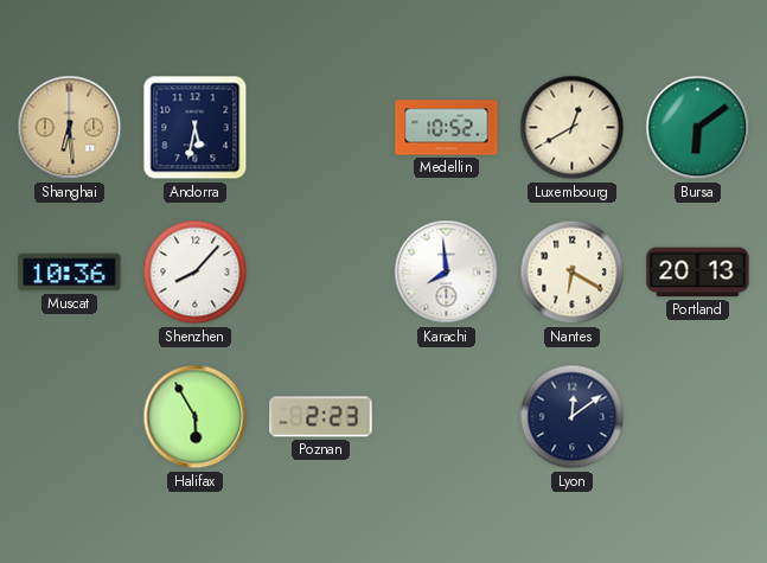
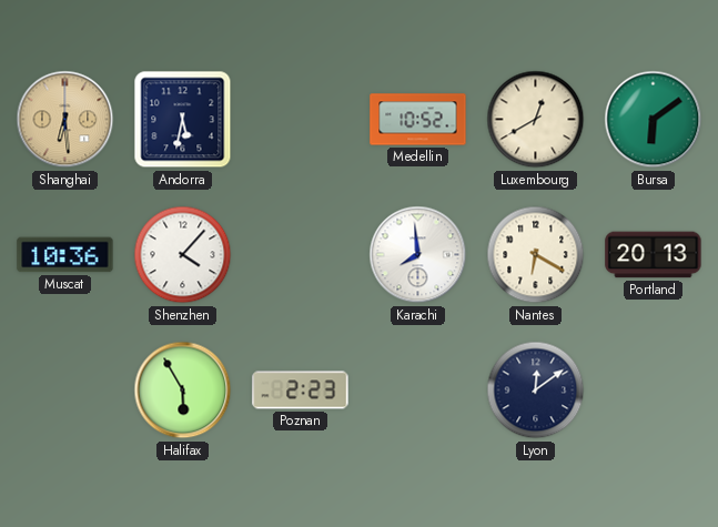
Shenzhen: 8:07 -> 4:07
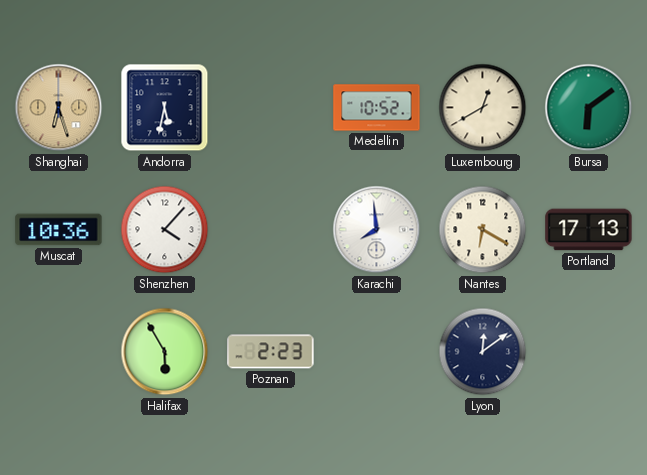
Shanghai: 6:29 -> 6:27
Portland: 20:13 -> 17:13
